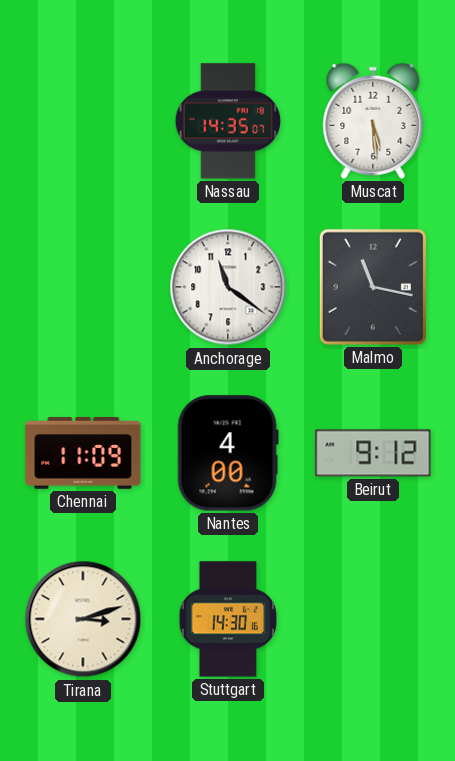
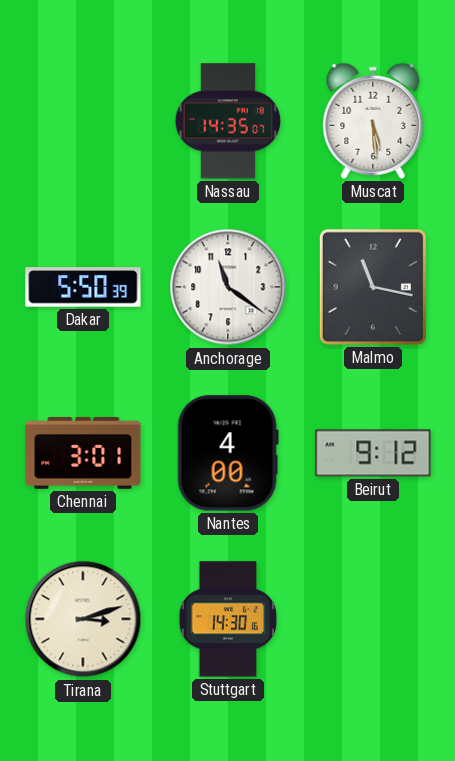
Dakar: none -> 5:50
Chennai: 11:09 -> 3:01
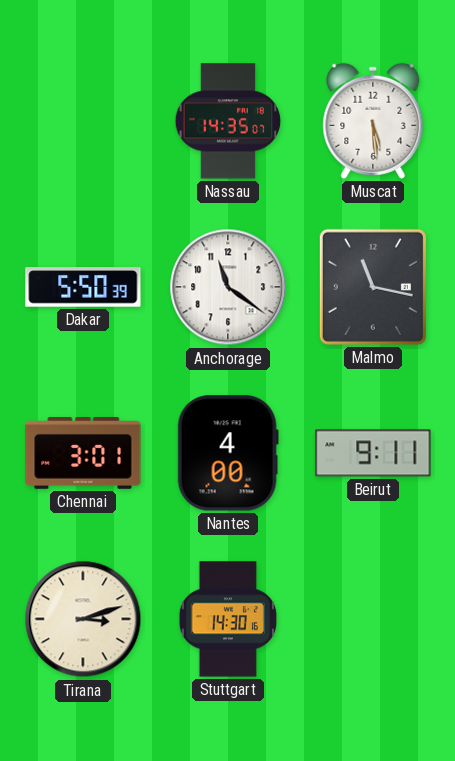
Beirut: 9:12 -> 9:11
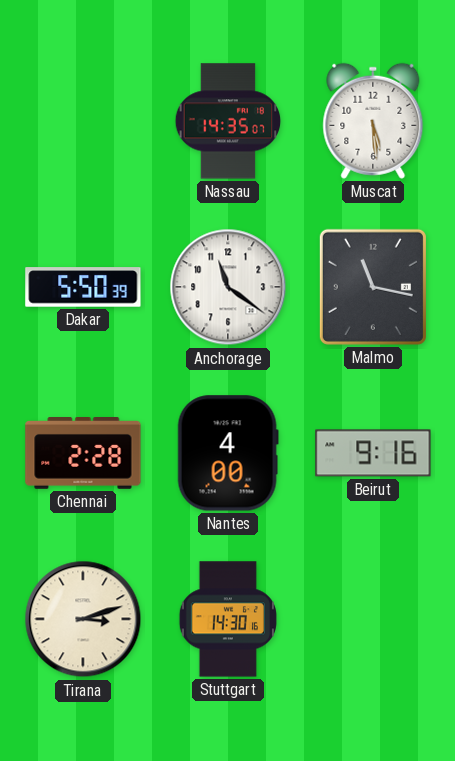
Chennai: 3:01 -> 2:28
Beirut: 9:11 -> 9:16
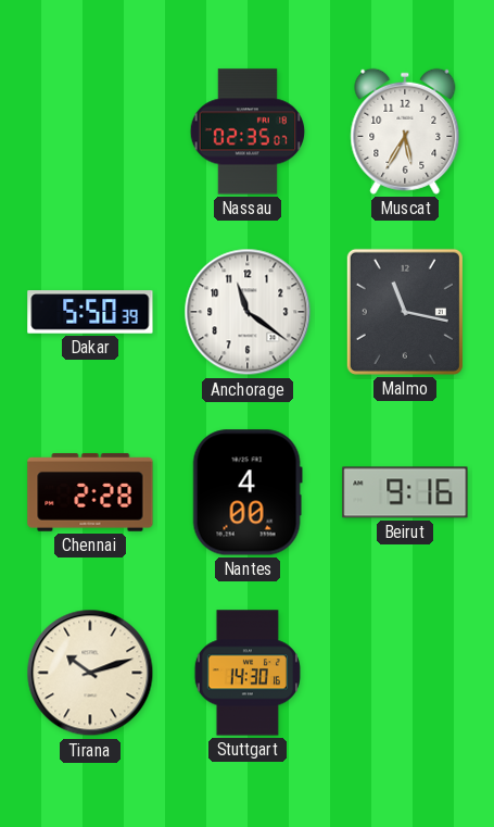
Nassau: 14:35 -> 02:35
Muscat: 5:29 -> 5:35
Tirana: 3:12 -> 10:12
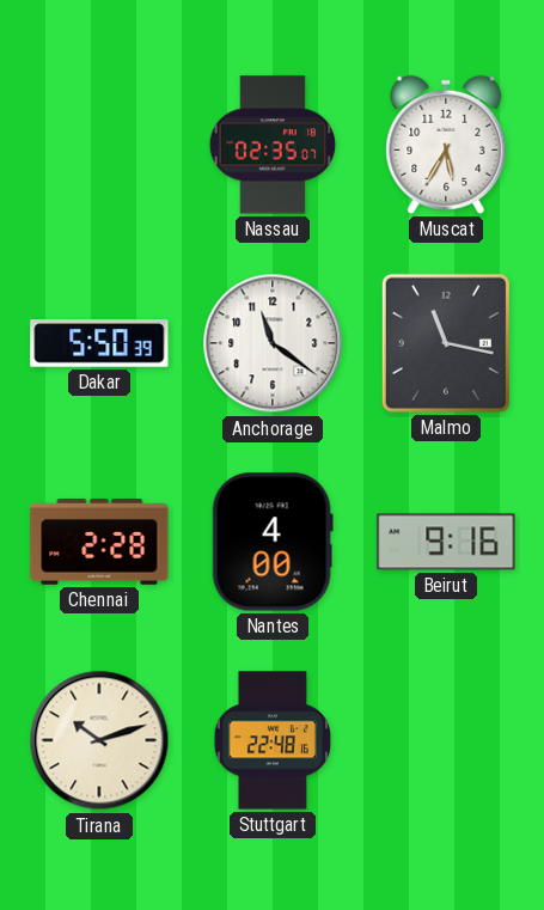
Stuttgart: 14:30 -> 22:48
